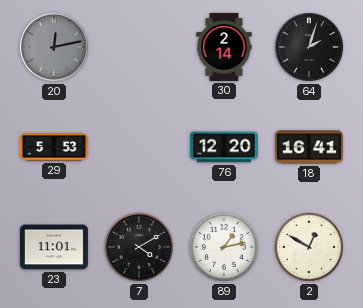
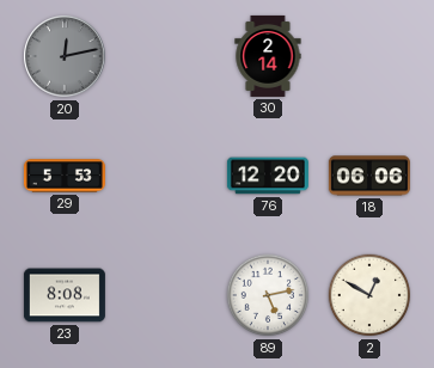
64: 2:03 -> none
18: 16:41 -> 06:06
23: 11:01 -> 8:08
7: 4:10 -> none
89: 1:13 -> 5:13
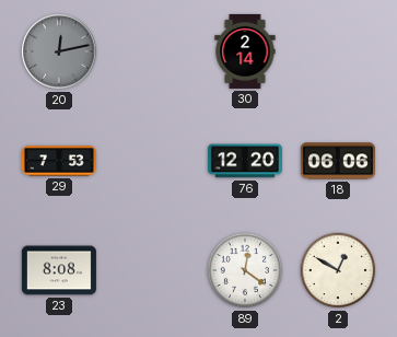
29: 5:53 -> 7:53
89: 5:13 -> 12:21
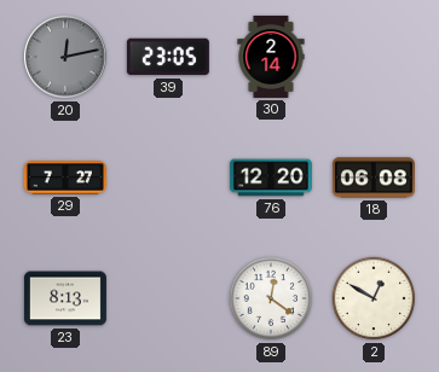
39: none -> 23:05
29: 7:53 -> 7:27
18: 06:06 -> 06:08
23: 8:08 -> 8:13
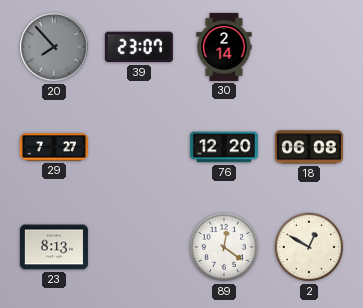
20: 12:13 -> 7:53
39: 23:05 -> 23:07
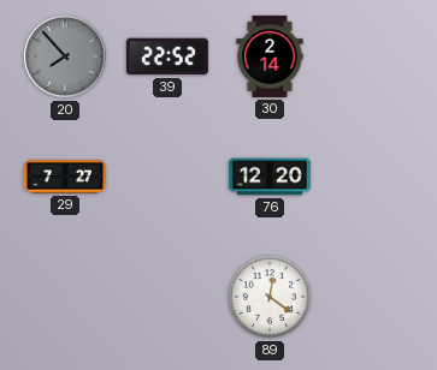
39: 23:07 -> 22:52
18: 06:08 -> none
23: 8:13 -> none
2: 12:50 -> none
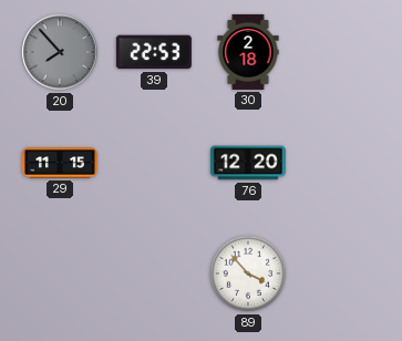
39: 22:52 -> 22:53
30: 2:14 -> 2:18
29: 7:27 -> 11:15
89: 12:21 -> 3:53
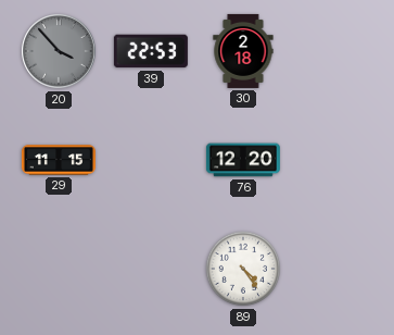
20: 7:53 -> 3:53
89: 3:53 -> 4:24
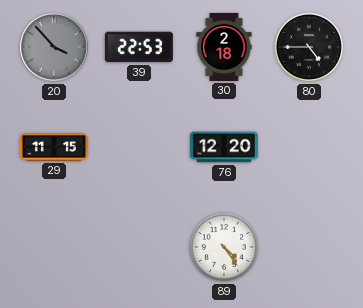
80: none -> 4:45
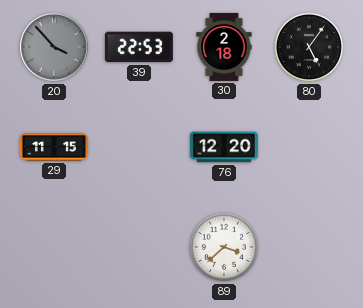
80: 4:45 -> 5:06
89: 4:24 -> 3:38
